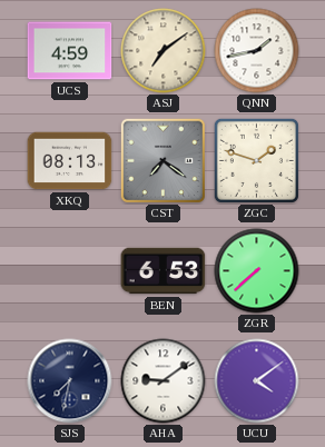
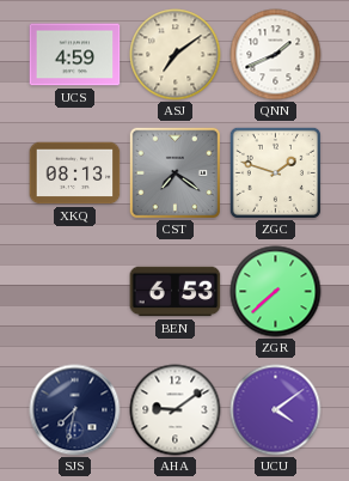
QNN: 1:43 -> 1:41
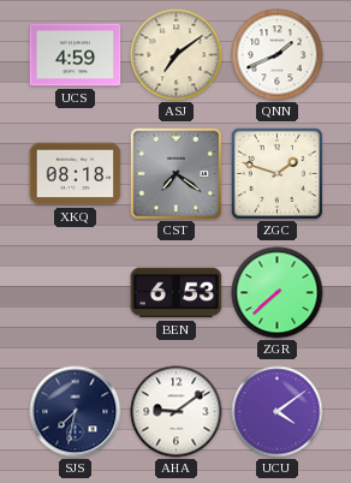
XKQ: 08:13 -> 08:18
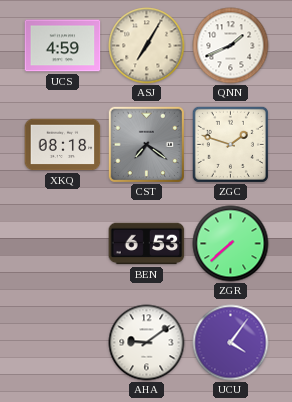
ASJ: 7:09 -> 7:05
SJS: 7:32 -> none
UCU: 4:09 -> 4:06
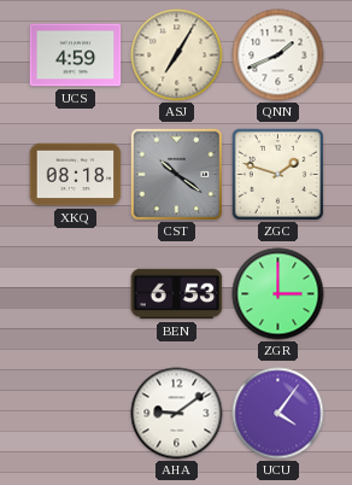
CST: 7:21 -> 10:21
ZGR: 7:38 -> 3:00
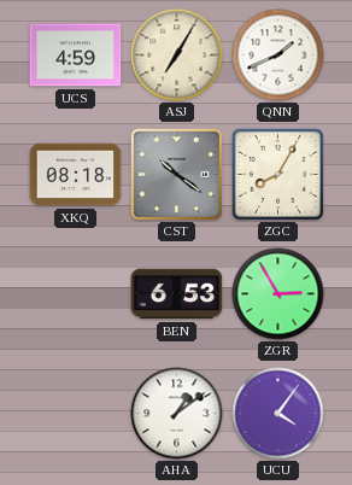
ZGC: 1:48 -> 8:05
ZGR: 3:00 -> 2:55
AHA: 9:09 -> 1:09
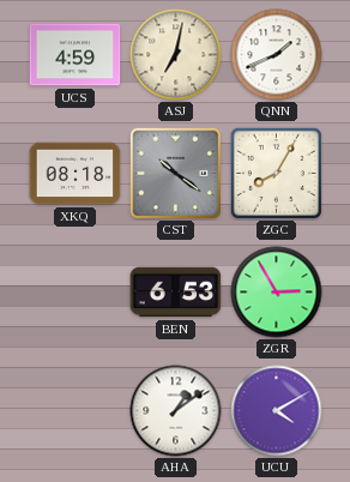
ASJ: 7:05 -> 7:02
UCU: 4:06 -> 4:10
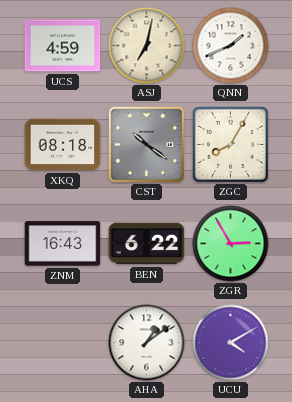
ZNM: none -> 16:43
BEN: 6:53 -> 6:22
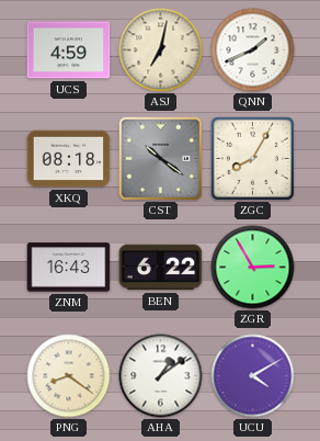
PNG: none -> 8:21
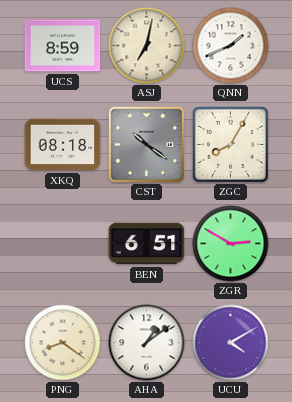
UCS: 4:59 -> 8:59
ZNM: 16:43 -> none
BEN: 6:22 -> 6:51
ZGR: 2:55 -> 2:50
